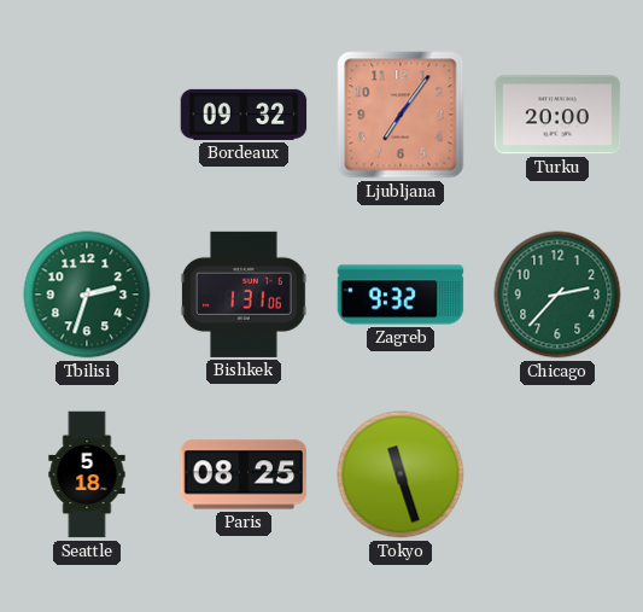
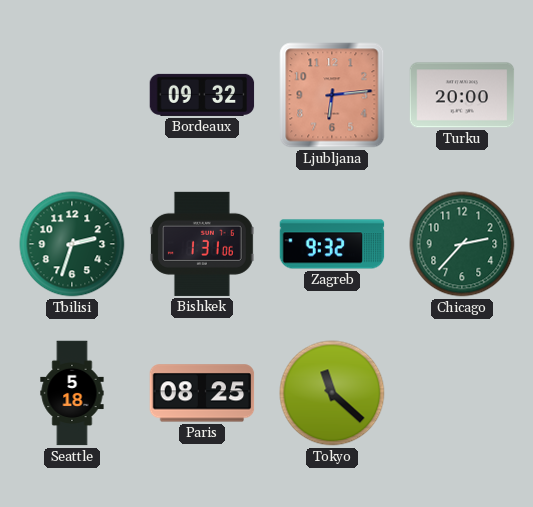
Ljubljana: 7:06 -> 6:14
Tokyo: 11:27 -> 11:22
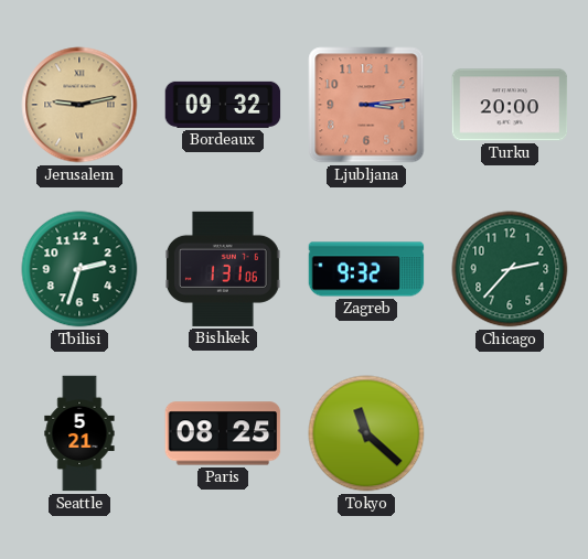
Jerusalem: none -> 9:13
Ljubljana: 6:14 -> 3:14
Seattle: 5:18 -> 5:21
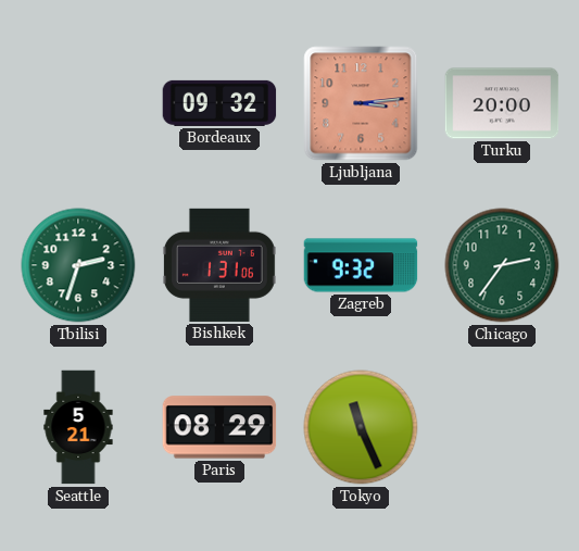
Jerusalem: 9:13 -> none
Chicago: 2:37 -> 2:36
Paris: 08:25 -> 08:29
Tokyo: 11:22 -> 11:26
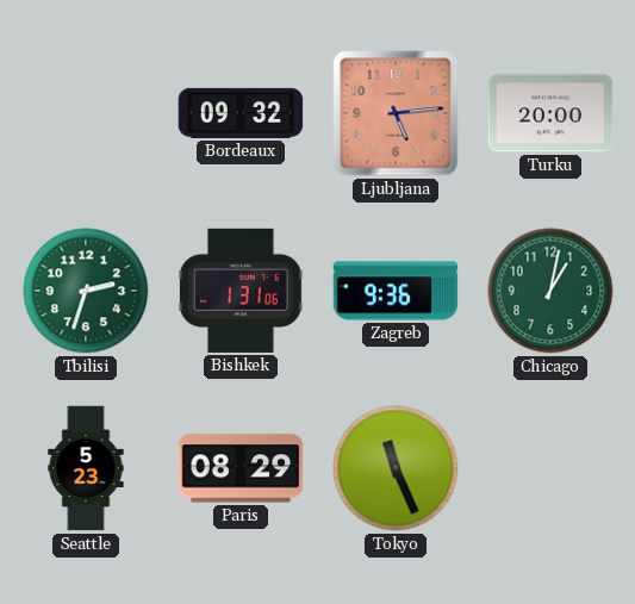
Ljubljana: 3:14 -> 5:14
Zagreb: 9:32 -> 9:36
Chicago: 2:36 -> 1:02
Seattle: 5:21 -> 5:23
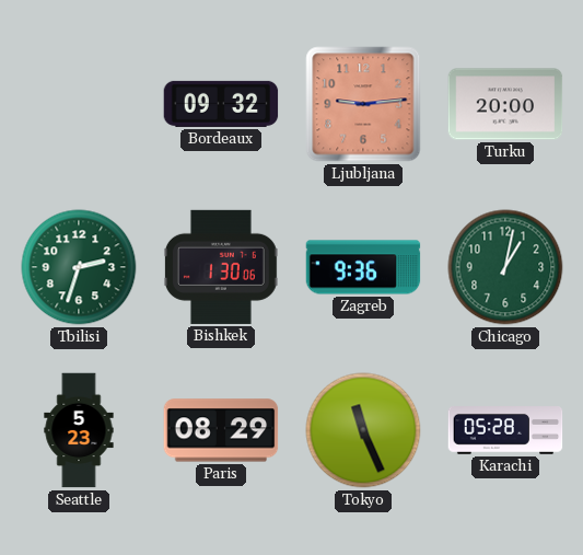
Ljubljana: 5:14 -> 9:14
Bishkek: 1:31 -> 1:30
Karachi: none -> 05:28
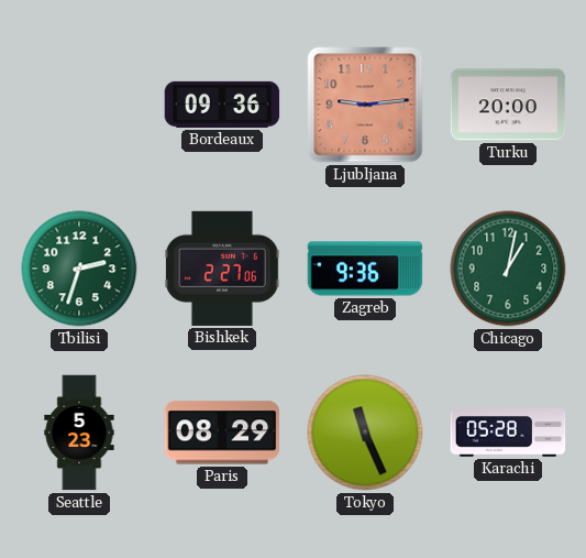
Bordeaux: 09:32 -> 09:36
Bishkek: 1:30 -> 2:27
